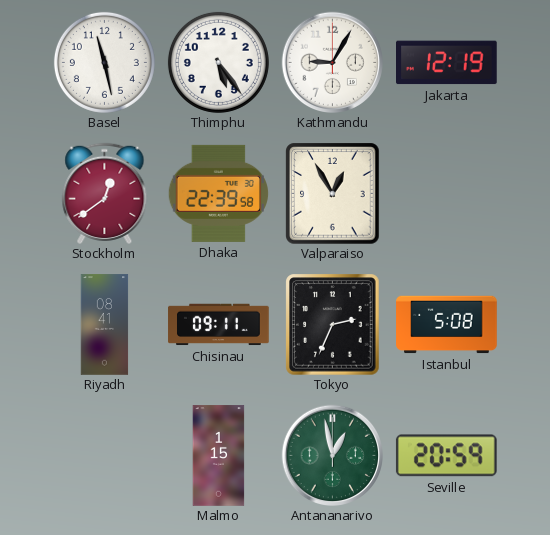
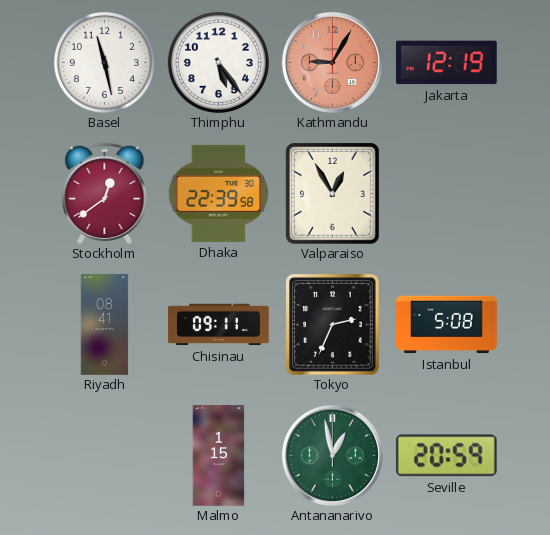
Kathmandu dial: white -> salmon
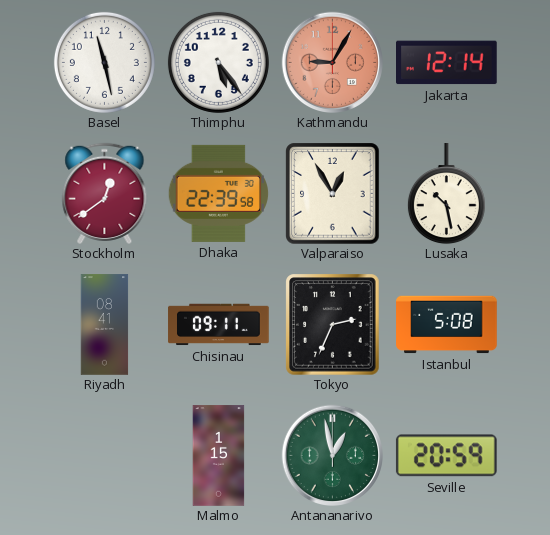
Jakarta: 12:19 -> 12:14
Lusaka: none -> 10:28
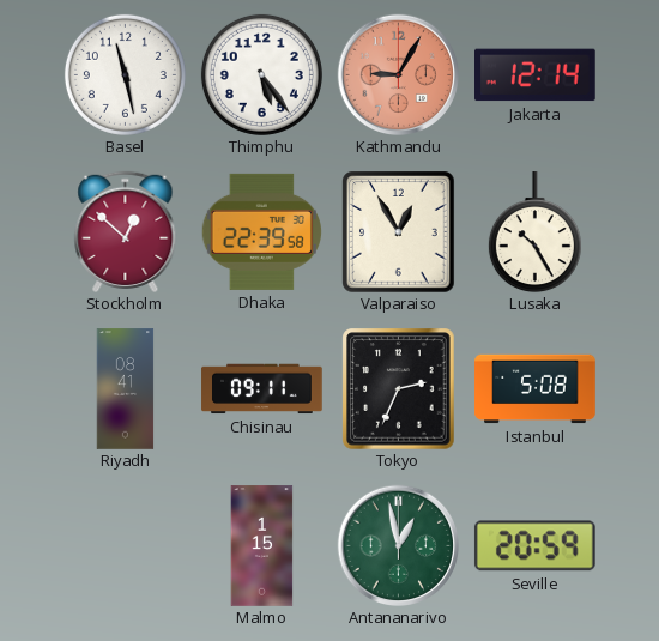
Stockholm: 12:39 -> 12:52
Lusaka: 10:28 -> 10:25
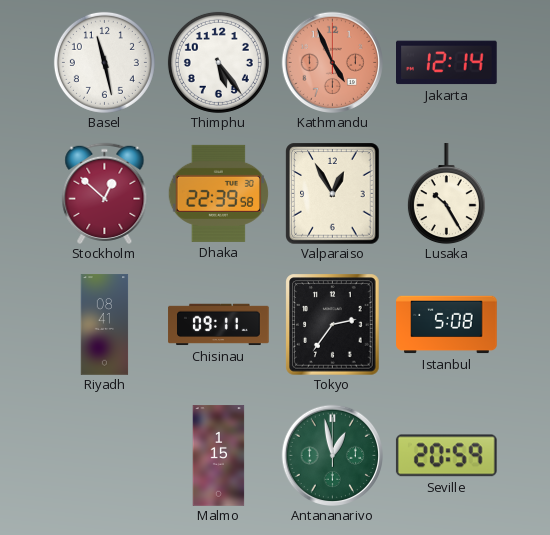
Kathmandu: 9:05 -> 4:56
Tokyo: 2:34 -> 2:36
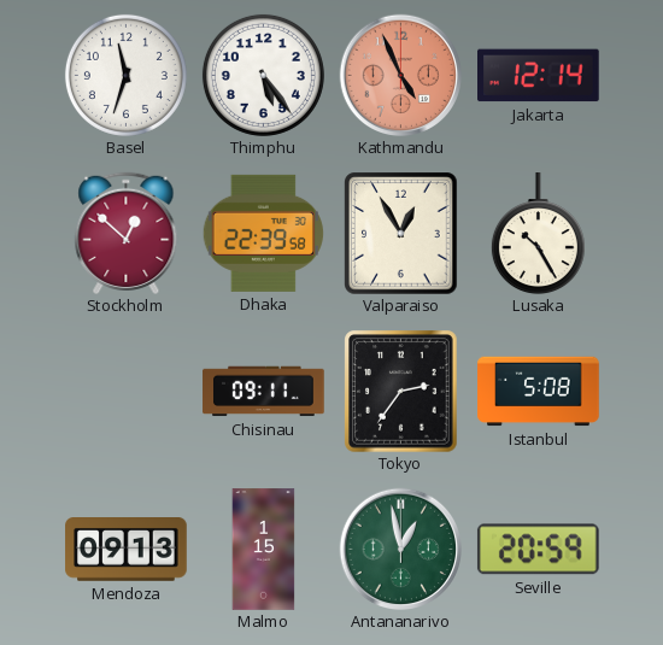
Basel: 11:28 -> 11:33
Riyadh: 08:41 -> none
Mendoza: none -> 09:13
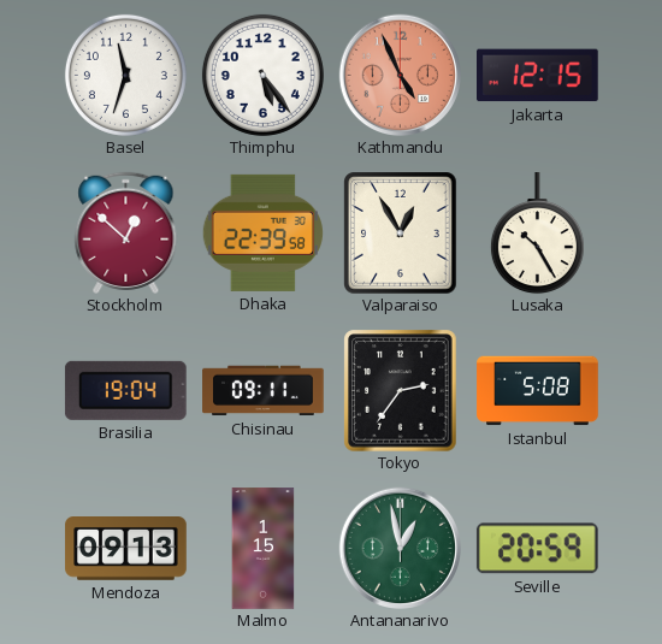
Jakarta: 12:14 -> 12:15
Brasilia: none -> 19:04
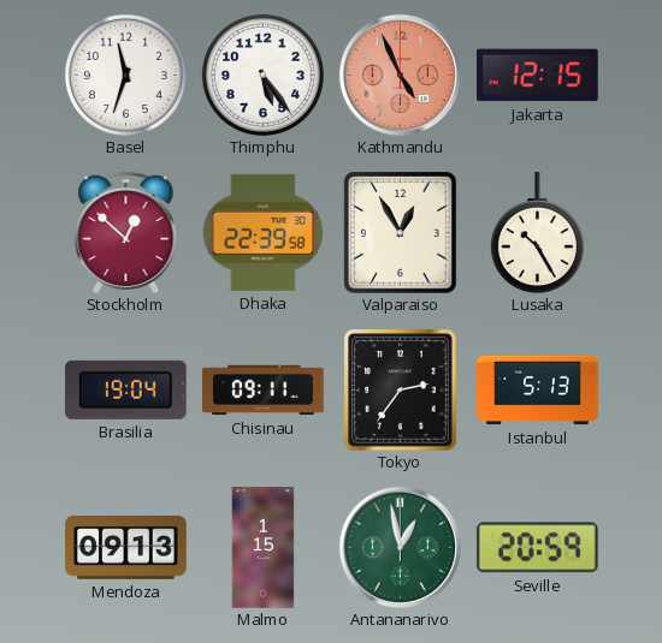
Istanbul: 5:08 -> 5:13
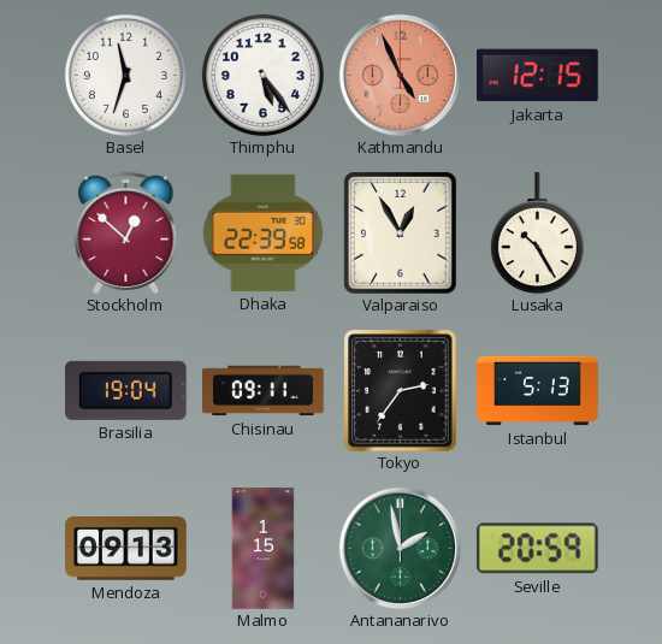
Antananarivo: 12:58 -> 1:58
